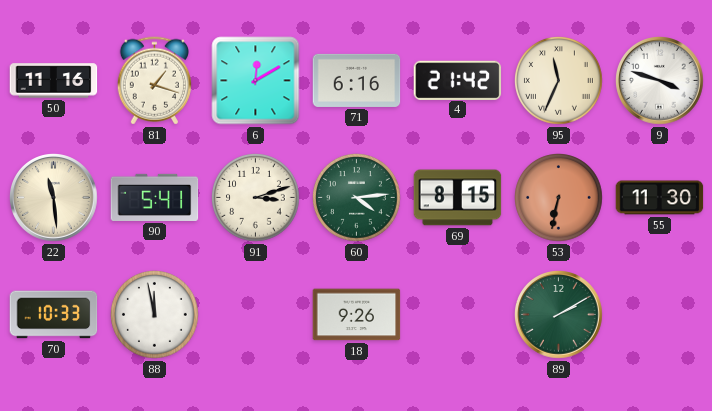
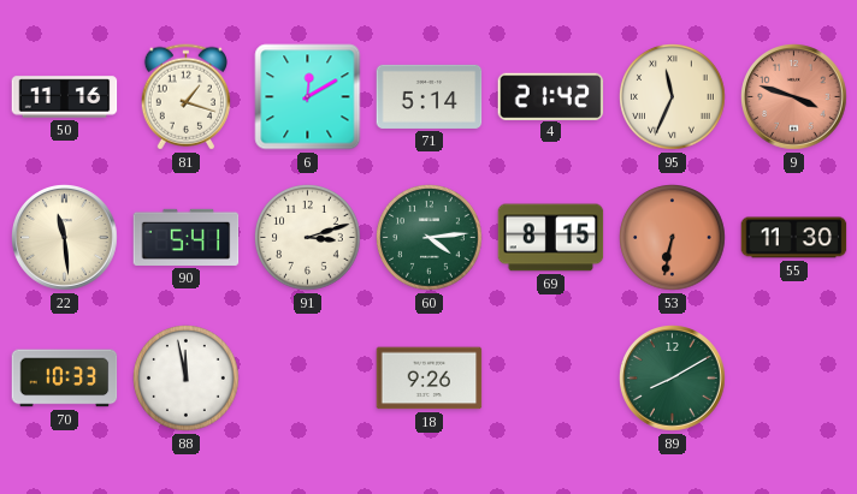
71: 6:16 -> 5:14
9 dial: white -> salmon
89: 2:10 -> 8:10
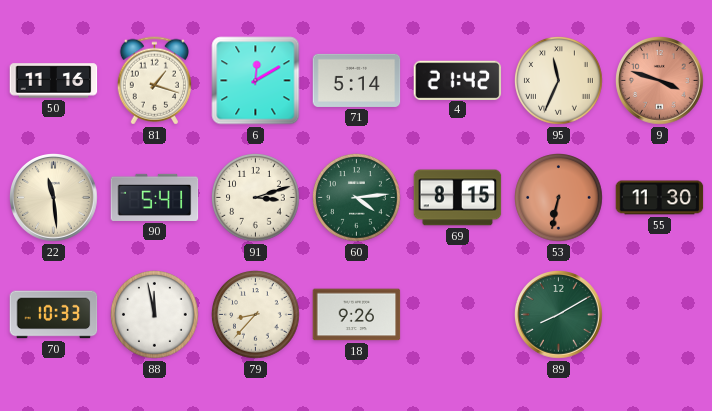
79: none -> 8:37
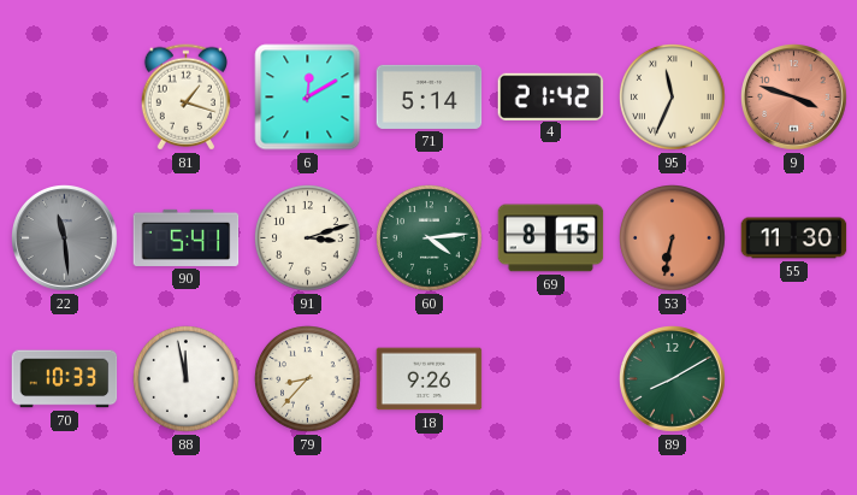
50: 11:16 -> none
22 dial: cream -> grey
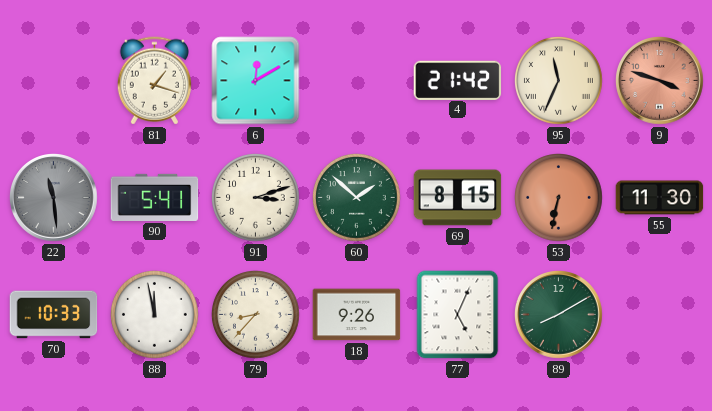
71: 5:14 -> none
60: 4:14 -> 1:52
77: none -> 5:04
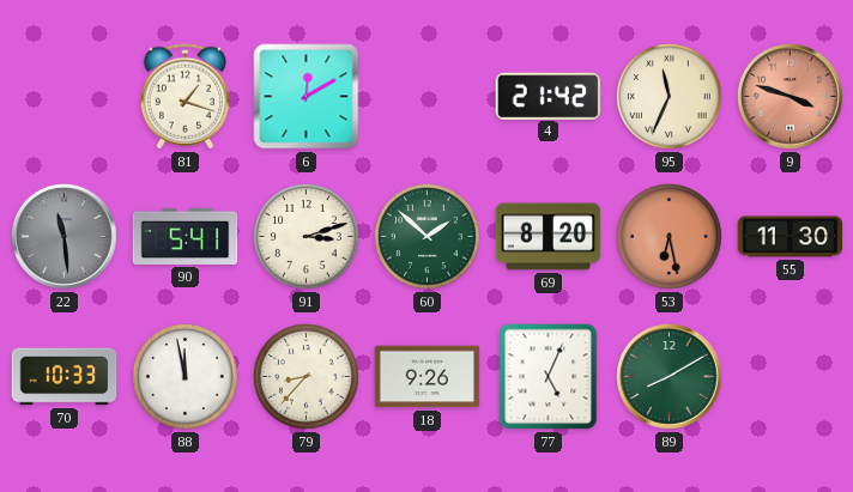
69: 8:15 -> 8:20
53: 6:32 -> 6:28
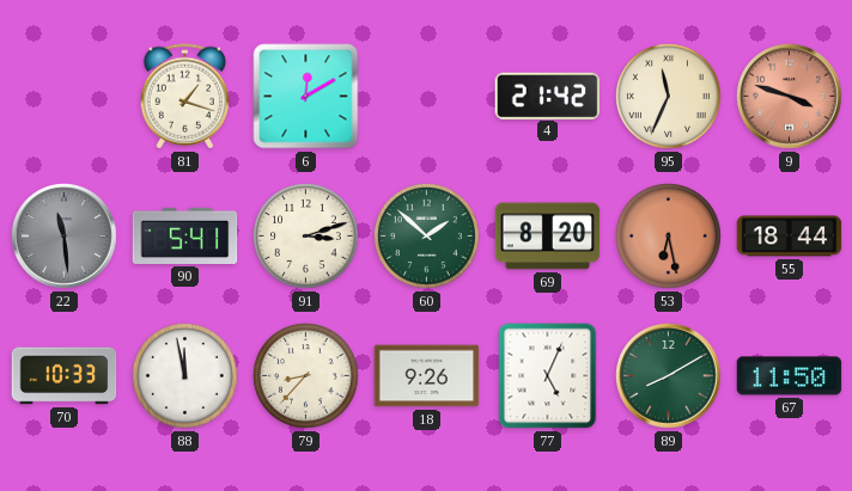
55: 11:30 -> 18:44
67: none -> 11:50
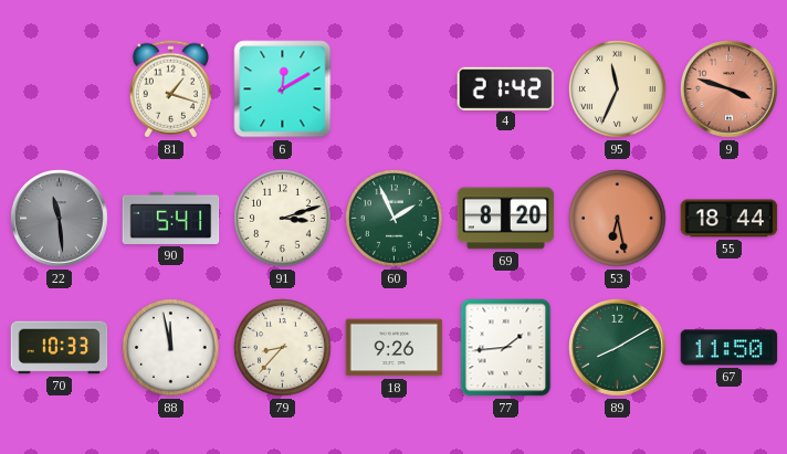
60: 1:52 -> 1:56
77: 5:04 -> 1:44
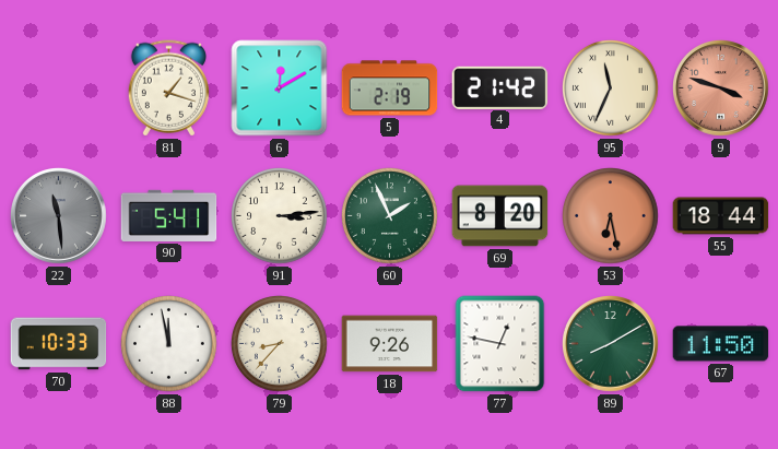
5: none -> 2:19
91: 3:12 -> 3:14
77: 1:44 -> 12:47
